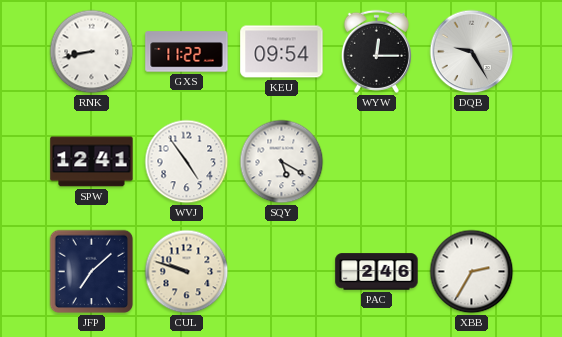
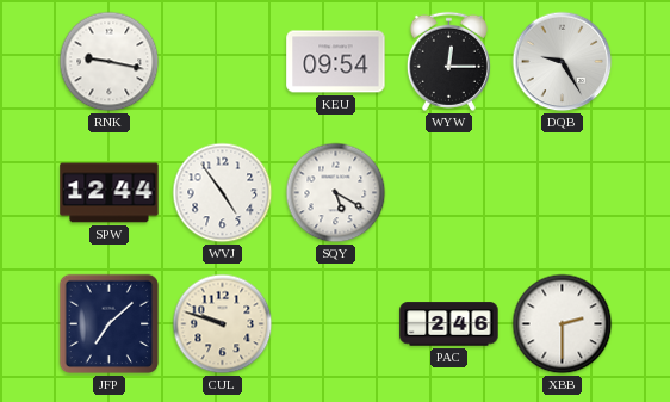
RNK: 8:43 -> 9:17
GXS: 11:22 -> none
SPW: 12:41 -> 12:44
XBB: 2:35 -> 2:30
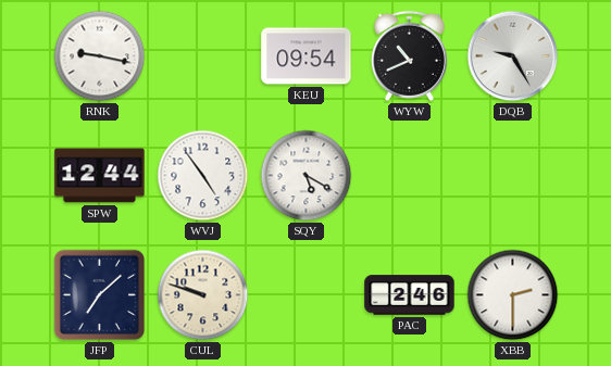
WYW: 12:15 -> 10:41
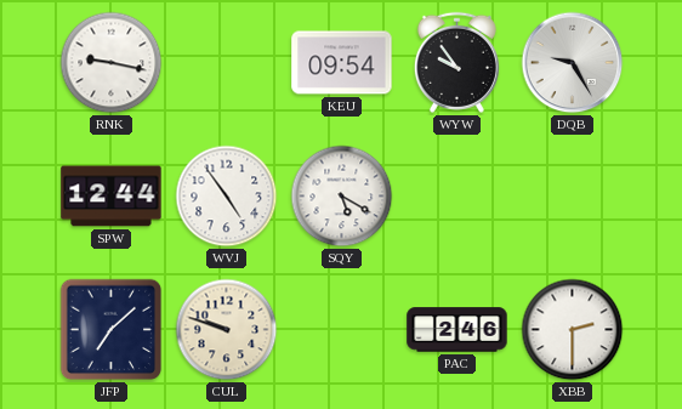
WYW: 10:41 -> 9:54
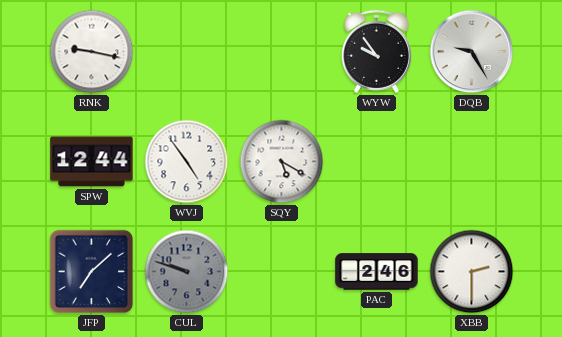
KEU: 09:54 -> none
CUL dial: cream -> grey
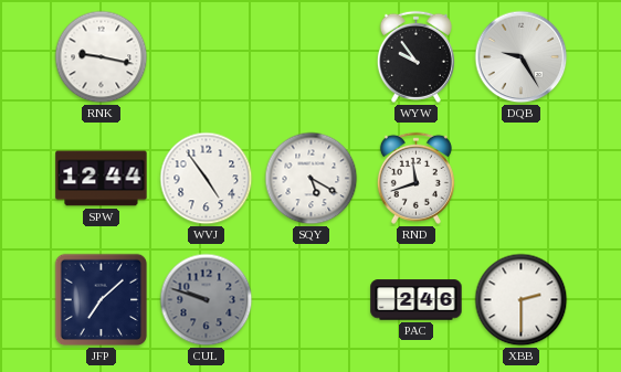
RND: none -> 11:42
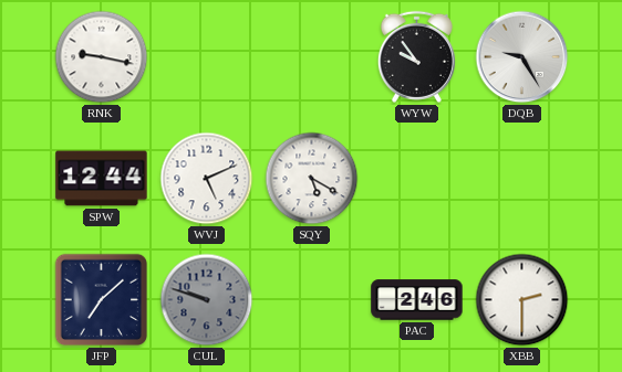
WVJ: 4:54 -> 5:11
RND: 11:42 -> none
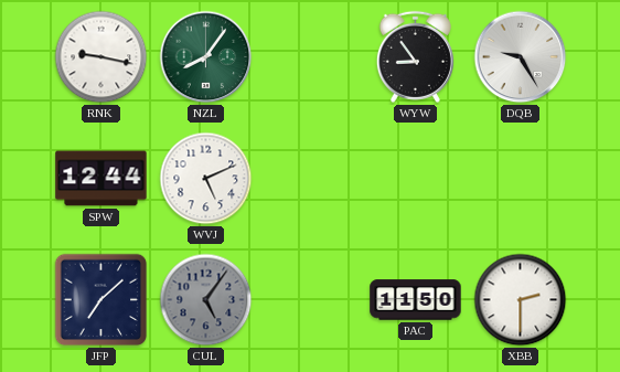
NZL: none -> 8:06
WYW: 9:54 -> 8:54
SQY: 5:20 -> none
CUL: 9:48 -> 5:06
PAC: 2:46 -> 11:50
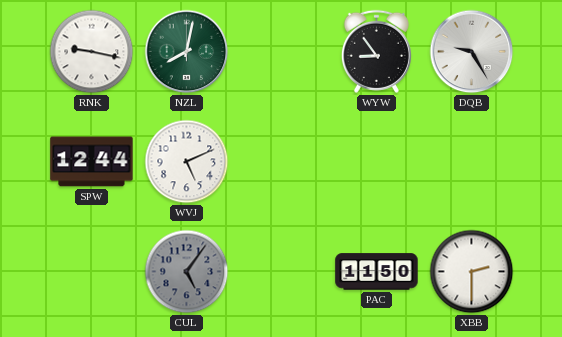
NZL: 8:06 -> 8:02
JFP: 7:08 -> none
